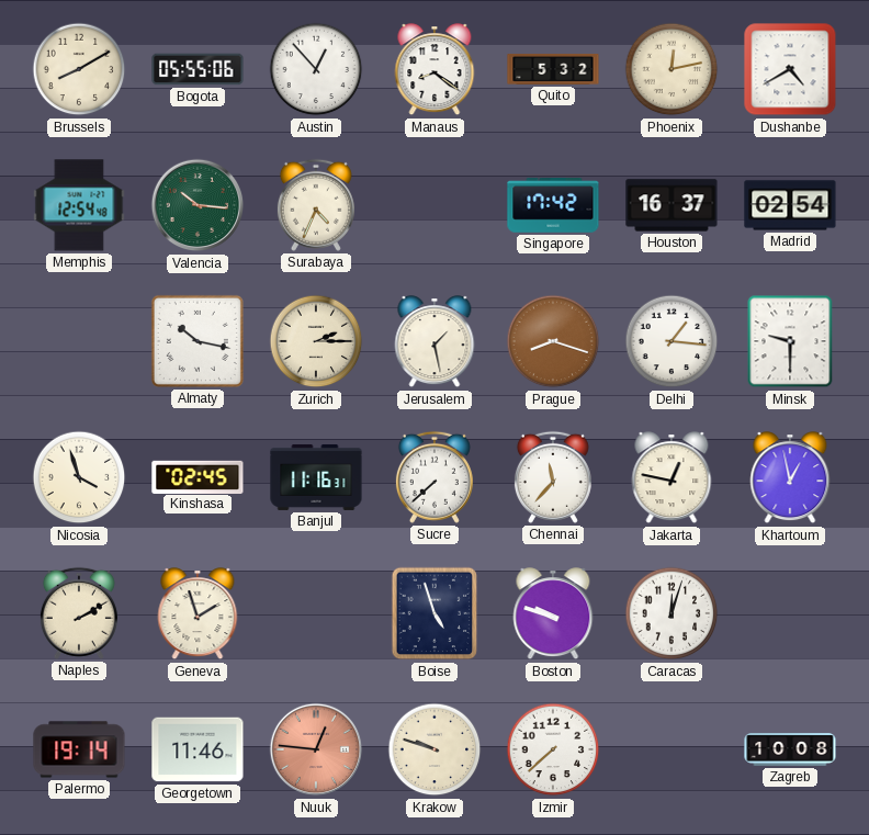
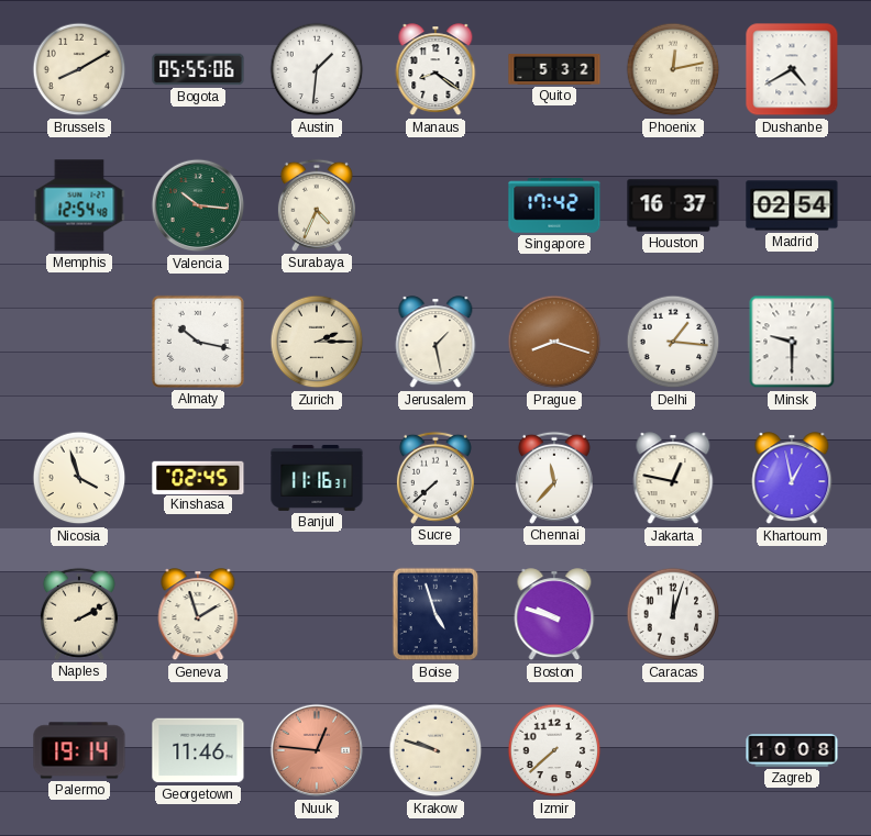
Austin: 12:53 -> 1:31
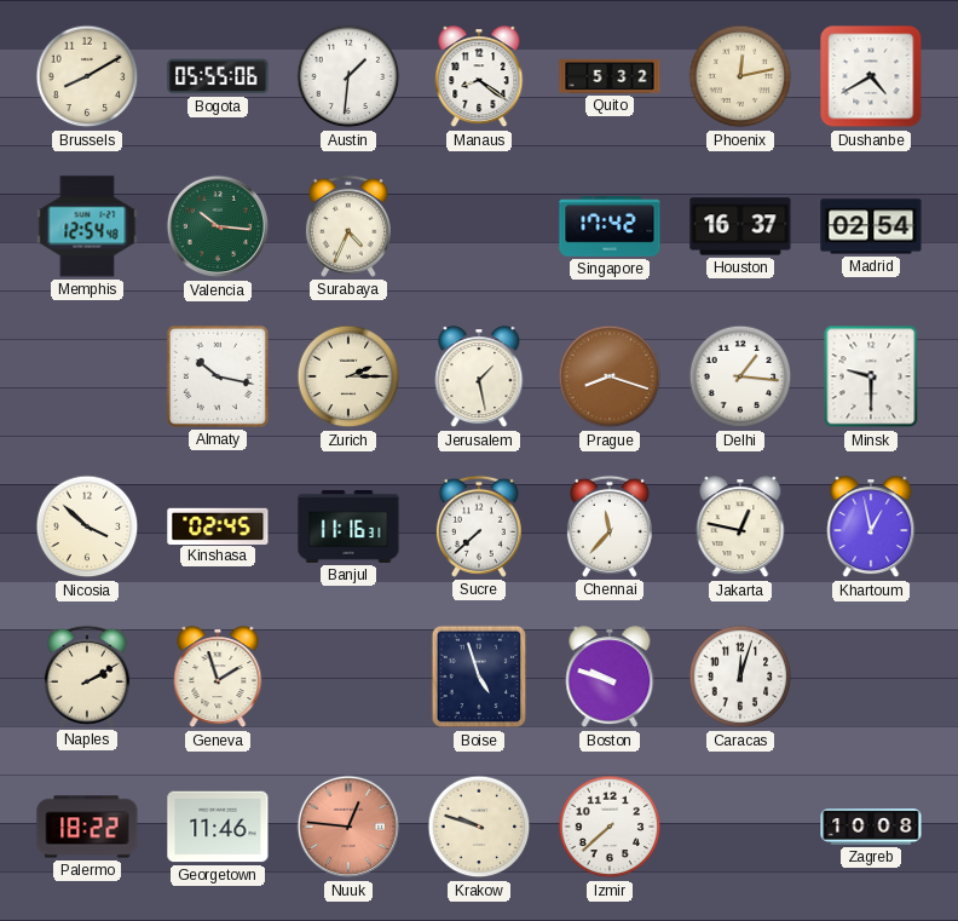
Nicosia: 3:57 -> 3:52
Palermo: 19:14 -> 18:22
